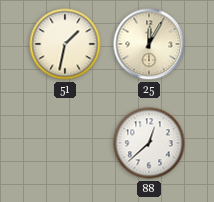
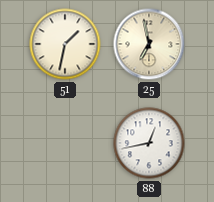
25: 12:05 -> 6:58
88: 12:38 -> 12:43
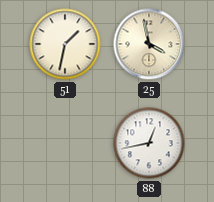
25: 6:58 -> 3:58
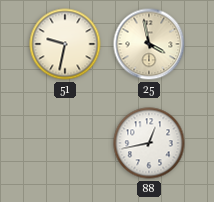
51: 1:32 -> 9:32
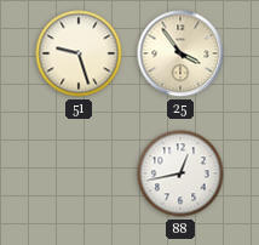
51: 9:32 -> 9:27
25: 3:58 -> 3:54
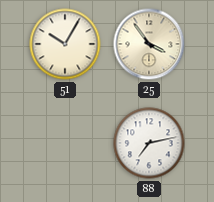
51: 9:27 -> 10:05
88: 12:43 -> 7:13
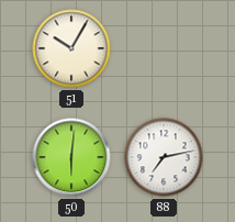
25: 3:54 -> none
50: none -> 6:01
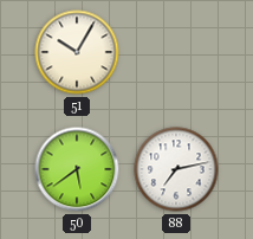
50: 6:01 -> 5:39
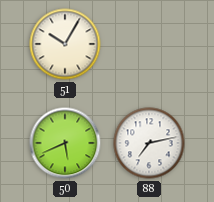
50: 5:39 -> 5:41
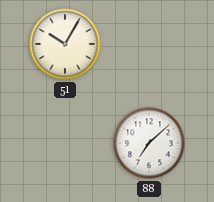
50: 5:41 -> none
88: 7:13 -> 7:08
